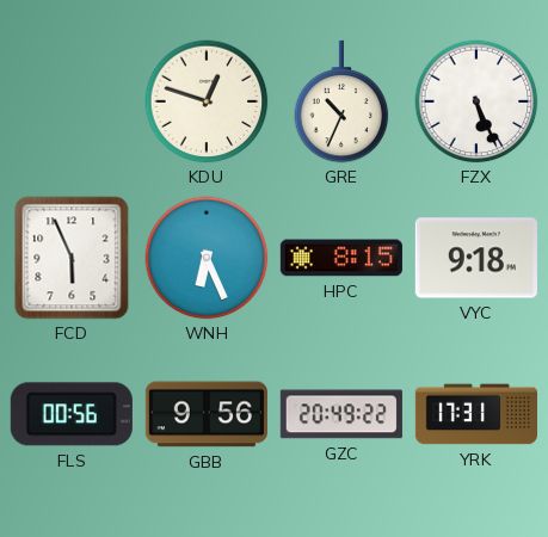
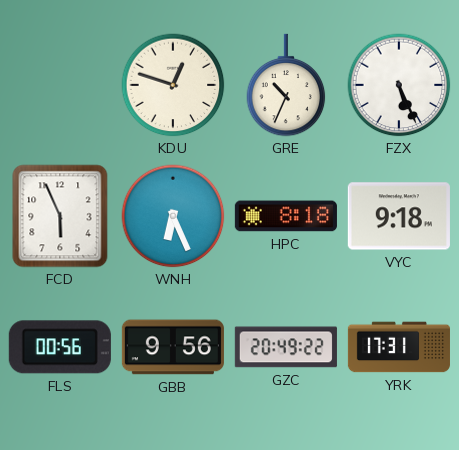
HPC: 8:15 -> 8:18
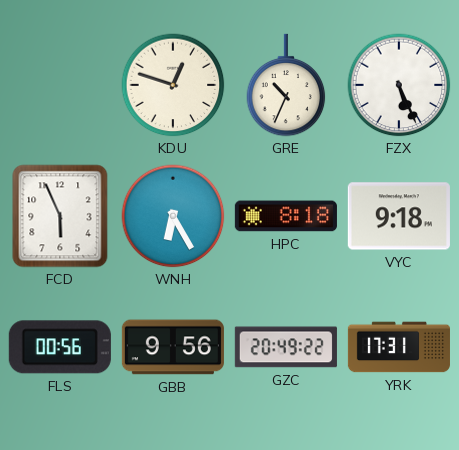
WNH: 6:26 -> 6:25
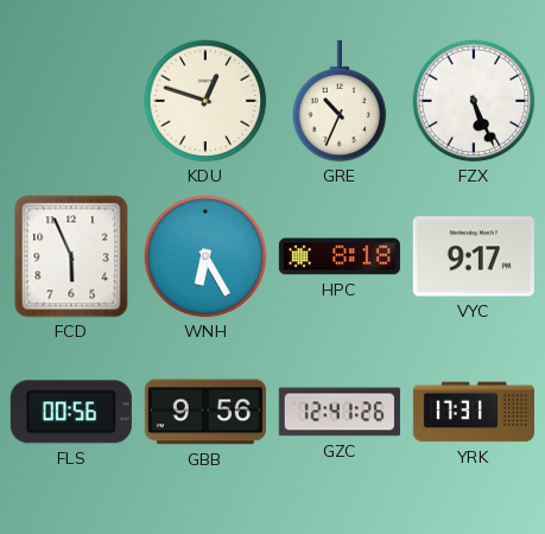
VYC: 9:18 -> 9:17
GZC: 20:49 -> 12:41
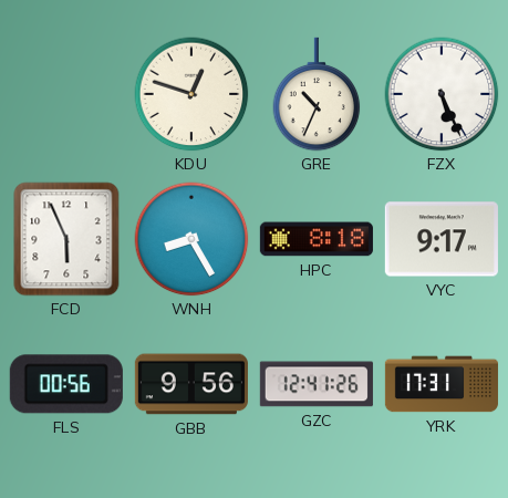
WNH: 6:25 -> 8:25
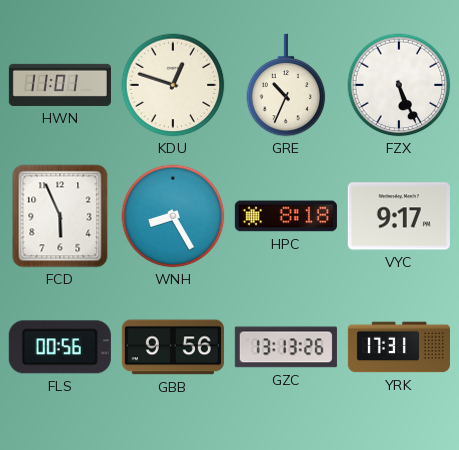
HWN: none -> 11:01
GZC: 12:41 -> 13:13
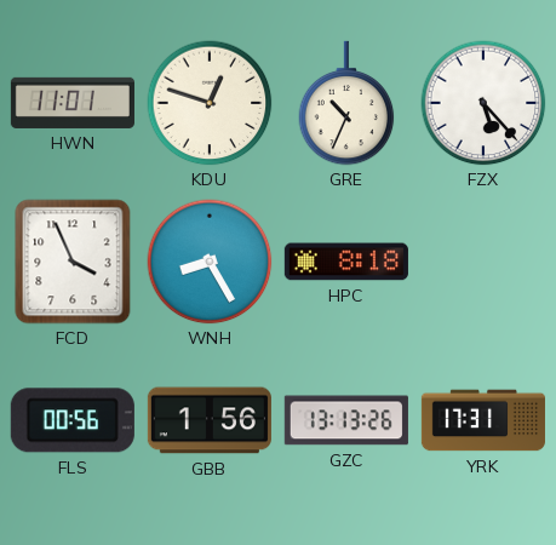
FZX: 5:26 -> 5:23
FCD: 5:56 -> 3:56
VYC: 9:17 -> none
GBB: 9:56 -> 1:56
